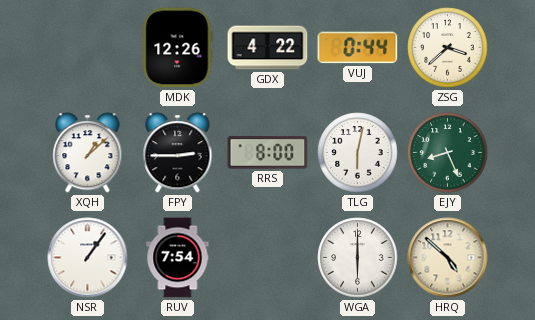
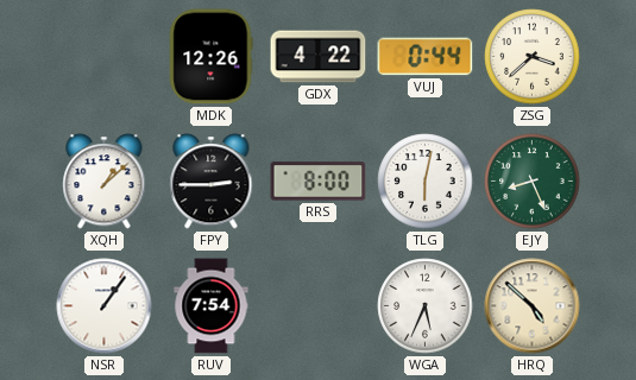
WGA: 6:00 -> 5:34
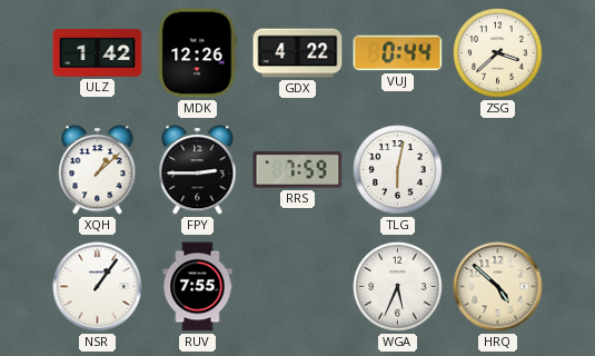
ULZ: none -> 1:42
RRS: 8:00 -> 7:59
EJY: 8:26 -> none
RUV: 7:54 -> 7:55
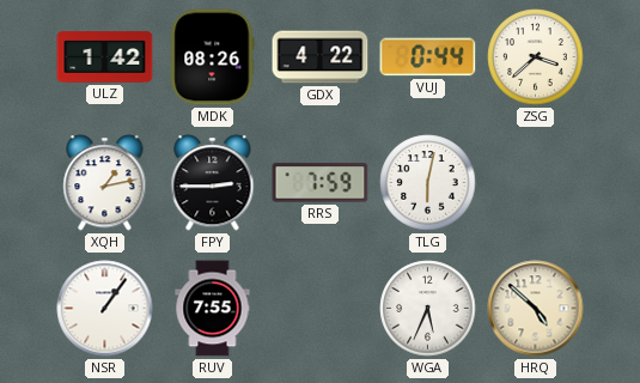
MDK: 12:26 -> 08:26
XQH: 1:08 -> 1:13
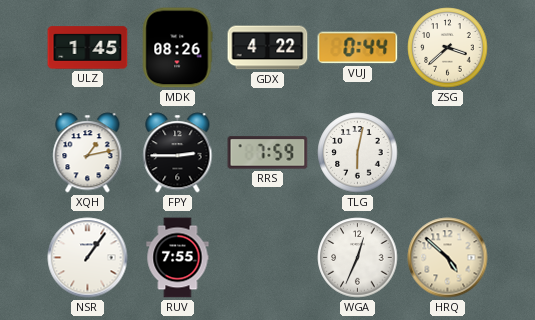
ULZ: 1:42 -> 1:45
WGA: 5:34 -> 12:34
